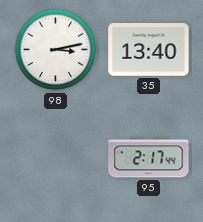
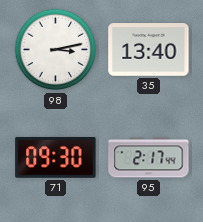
71: none -> 09:30
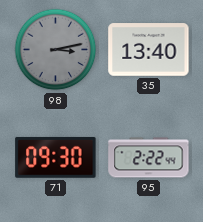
98 dial: white -> grey
95: 2:17 -> 2:22
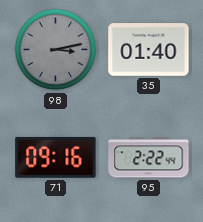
35: 13:40 -> 01:40
71: 09:30 -> 09:16
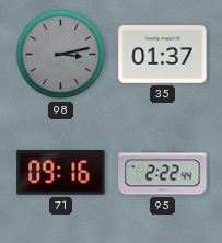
35: 01:40 -> 01:37
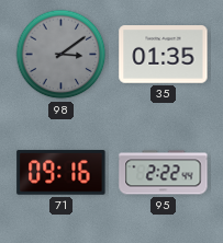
98: 3:13 -> 3:09
35: 01:37 -> 01:35
